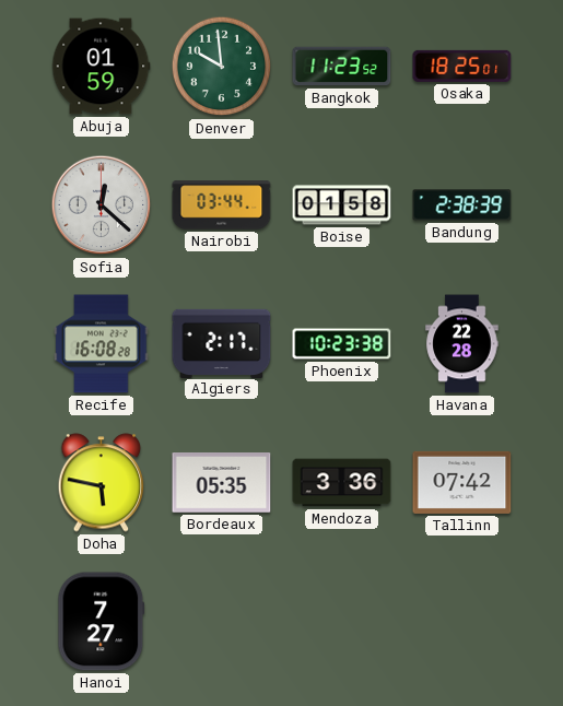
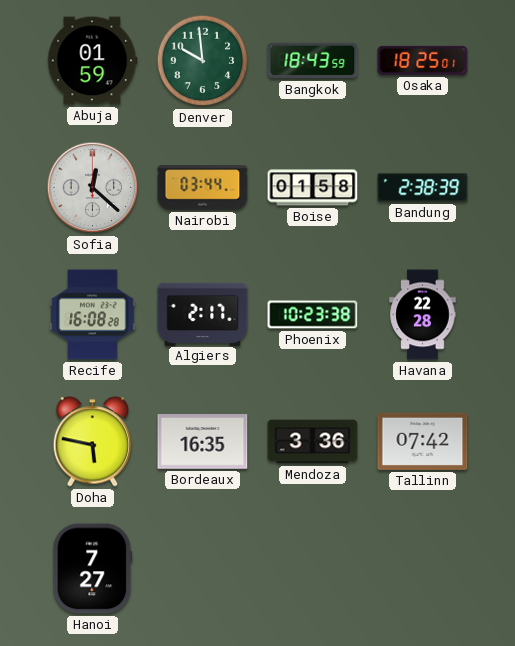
Bangkok: 11:23 -> 18:43
Bordeaux: 05:35 -> 16:35
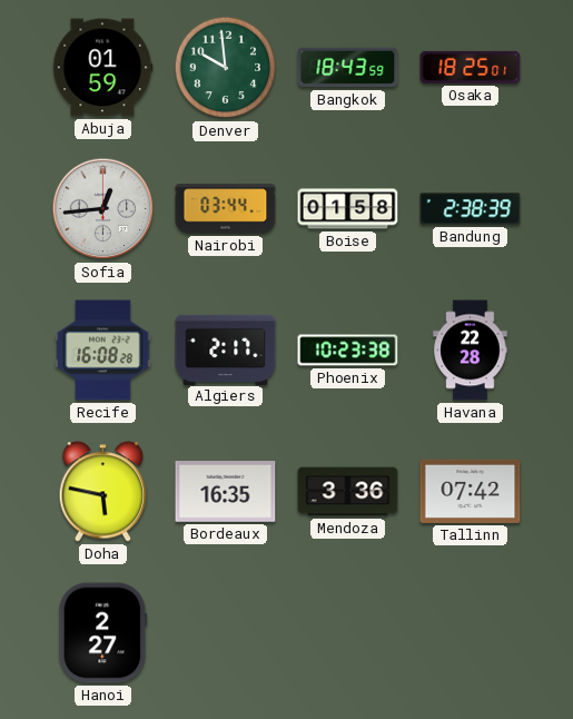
Sofia: 12:22 -> 12:44
Hanoi: 7:27 -> 2:27
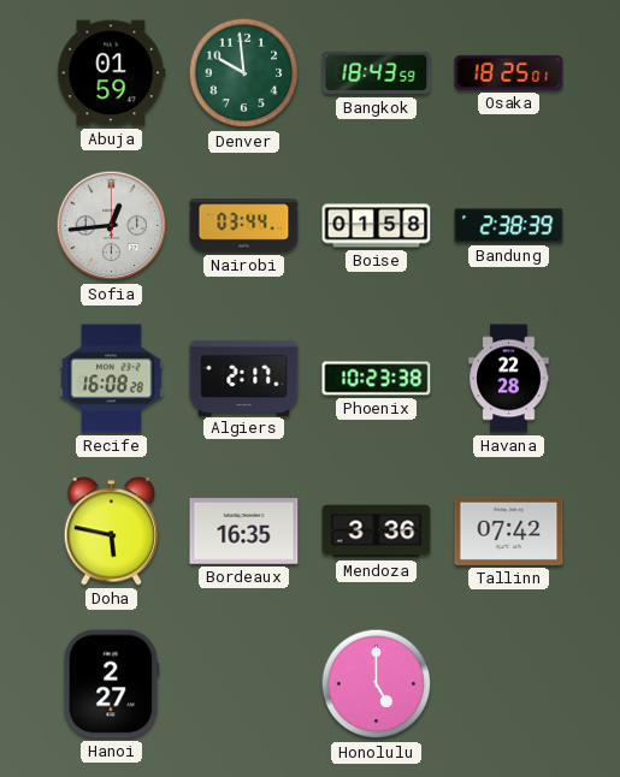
Honolulu: none -> 5:00
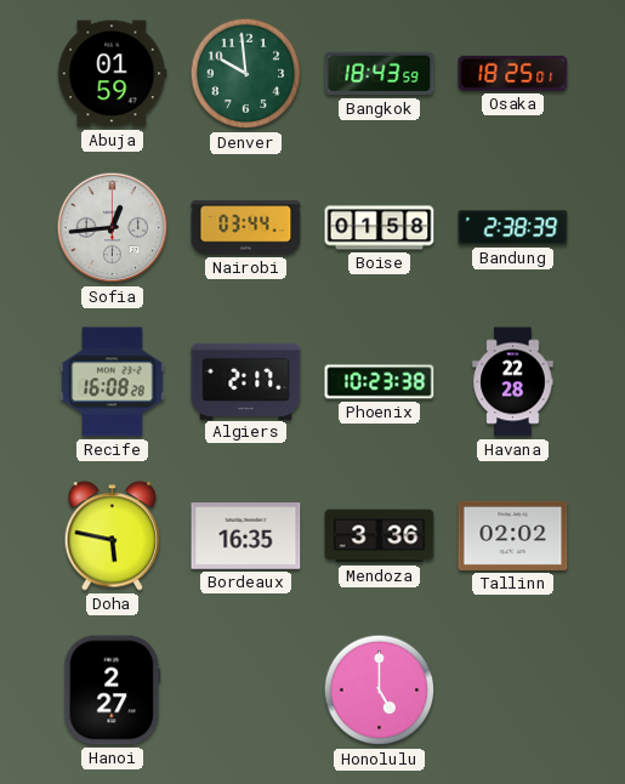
Tallinn: 07:42 -> 02:02
